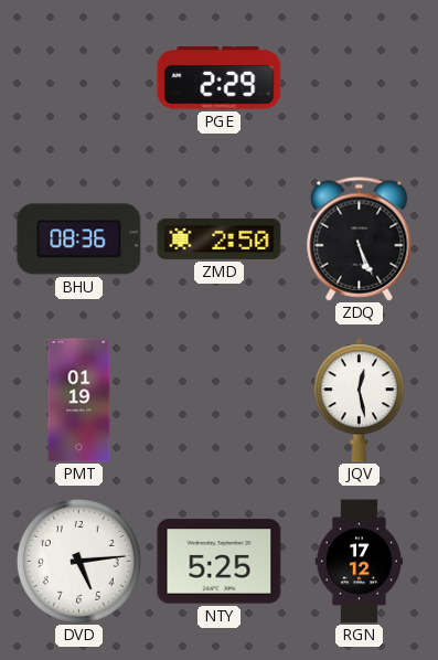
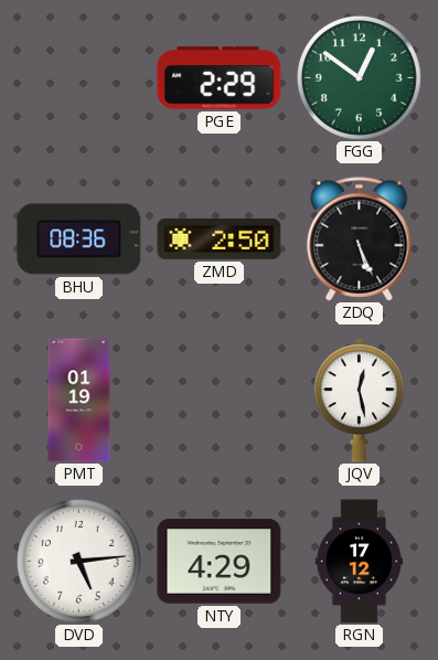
FGG: none -> 12:51
NTY: 5:25 -> 4:29
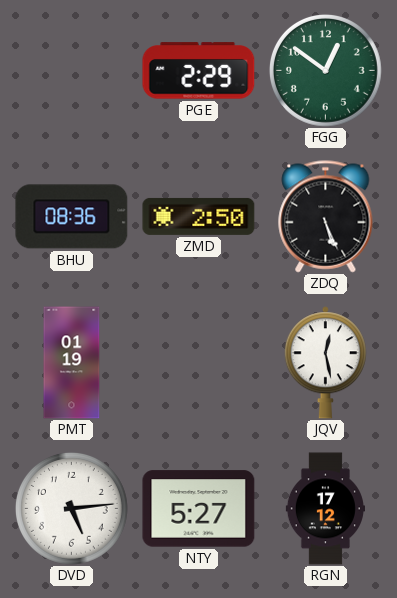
NTY: 4:29 -> 5:27
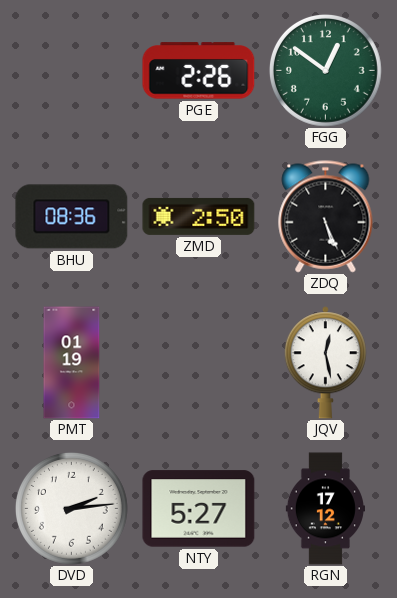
PGE: 2:29 -> 2:26
DVD: 5:14 -> 2:14
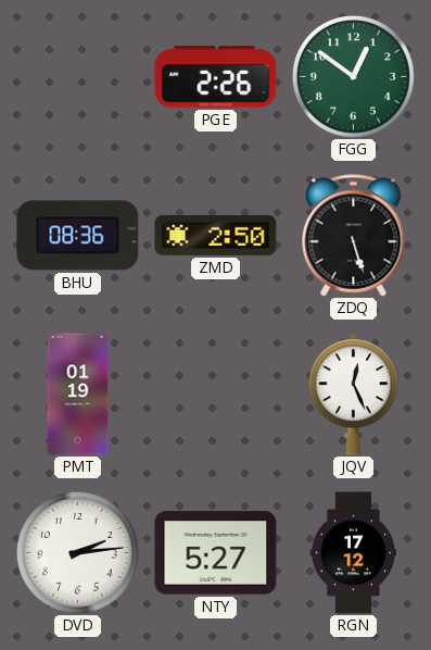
ZDQ: 5:26 -> 5:27
JQV: 12:28 -> 12:26
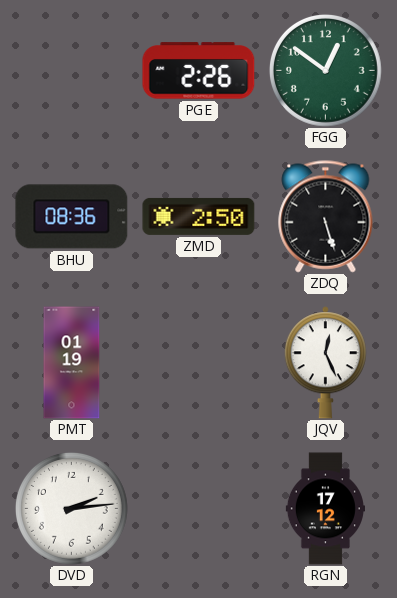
NTY: 5:27 -> none
